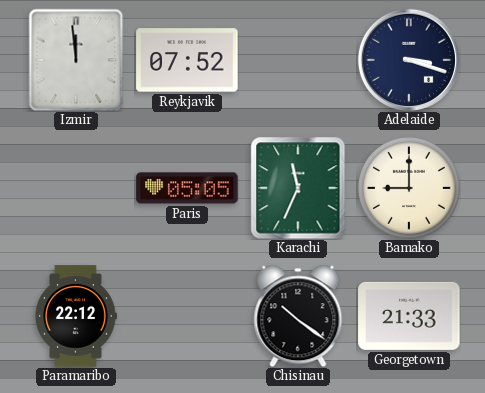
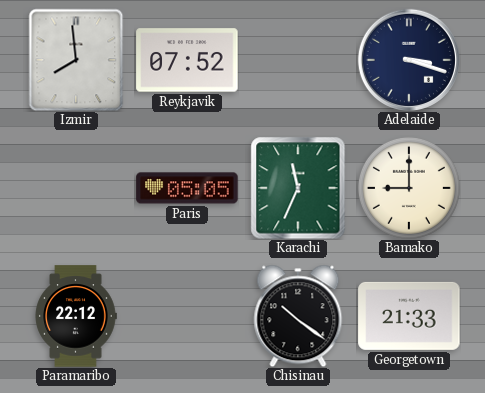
Izmir: 11:59 -> 7:59
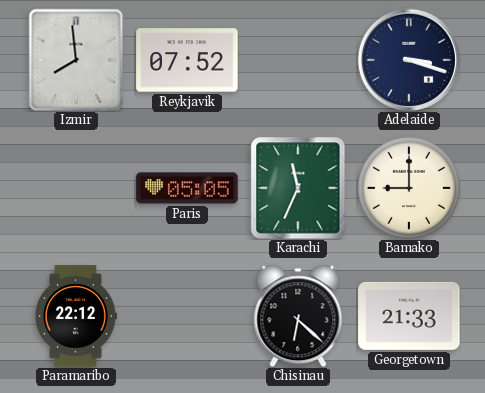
Chisinau: 10:21 -> 6:22
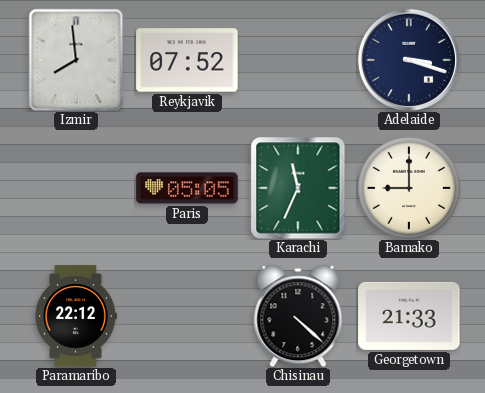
Chisinau: 6:22 -> 4:22
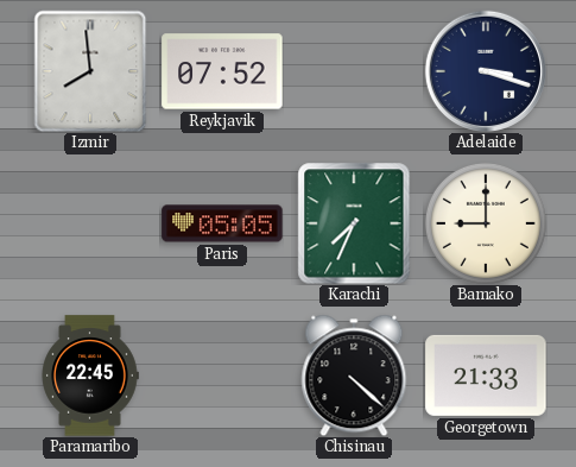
Karachi: 11:34 -> 7:34
Paramaribo: 22:12 -> 22:45
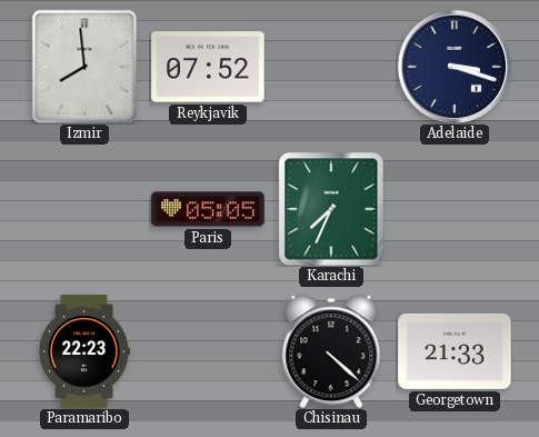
Bamako: 9:00 -> none
Paramaribo: 22:45 -> 22:23
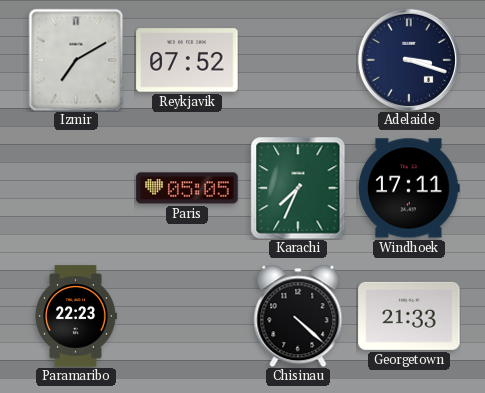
Izmir: 7:59 -> 7:10
Windhoek: none -> 17:11
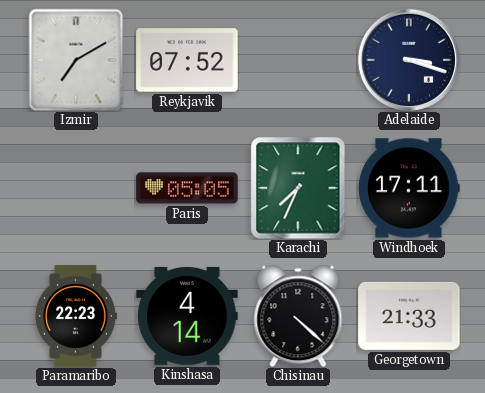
Kinshasa: none -> 4:14
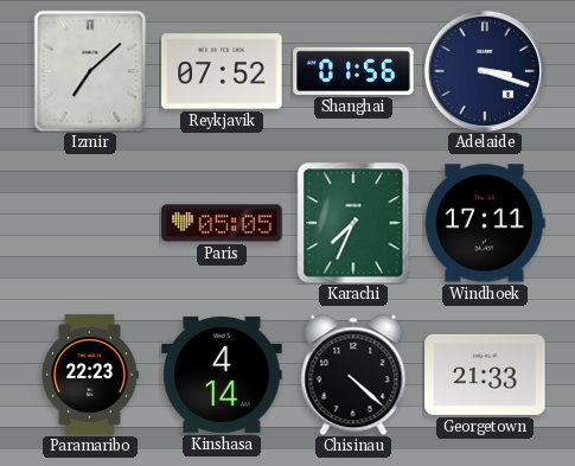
Izmir: 7:10 -> 7:08
Shanghai: none -> 01:56
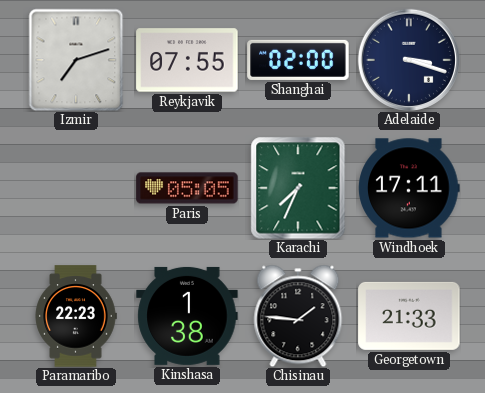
Izmir: 7:08 -> 7:12
Reykjavik: 07:52 -> 07:55
Shanghai: 01:56 -> 02:00
Kinshasa: 4:14 -> 1:38
Chisinau: 4:22 -> 1:46
